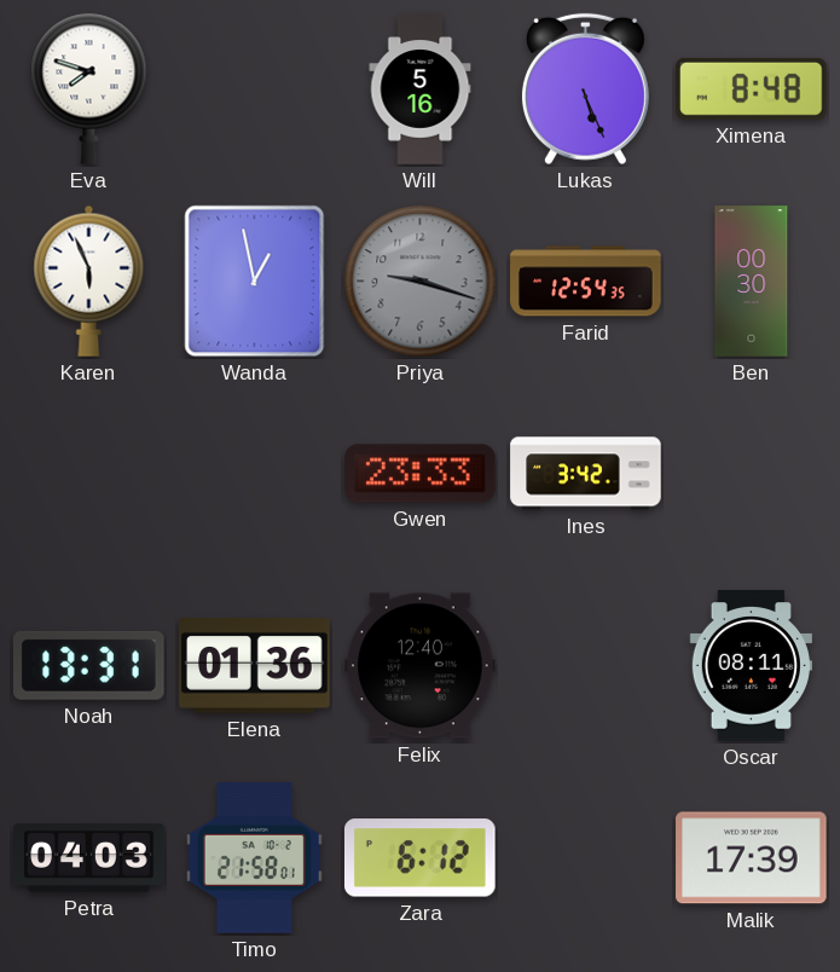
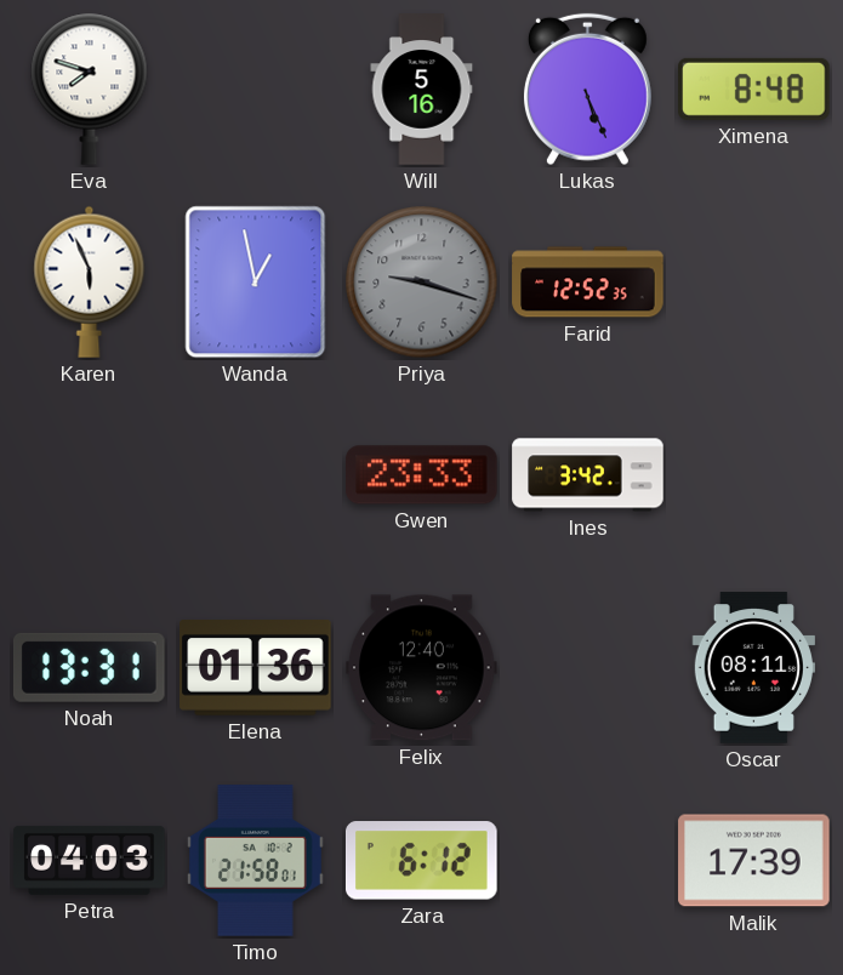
Farid: 12:54 -> 12:52
Ben: 00:30 -> none
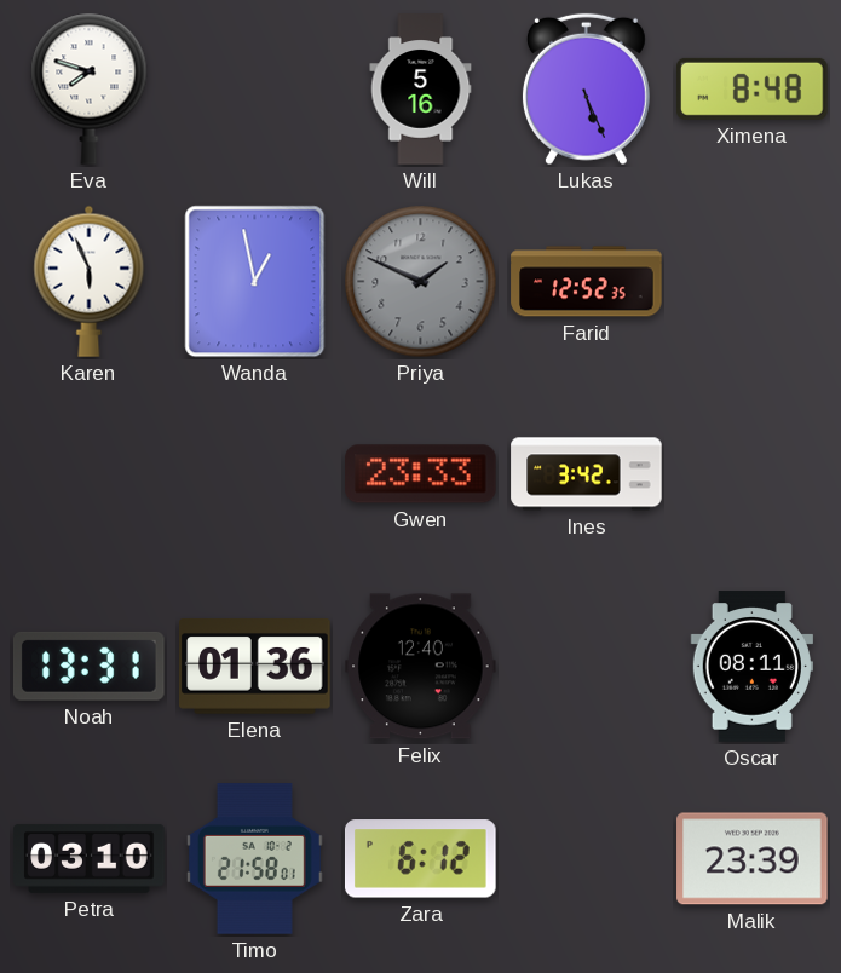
Priya: 9:18 -> 1:49
Petra: 04:03 -> 03:10
Malik: 17:39 -> 23:39
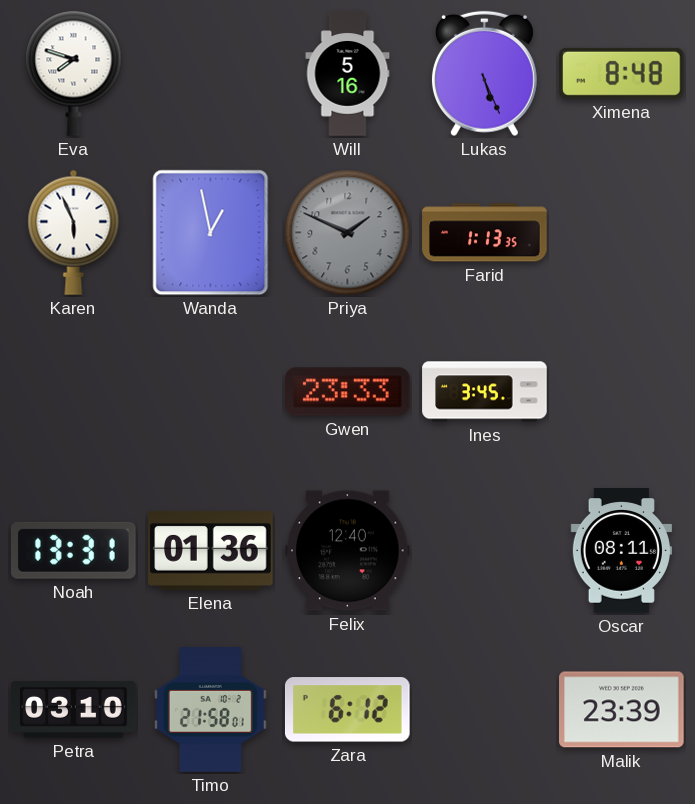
Farid: 12:52 -> 1:13
Ines: 3:42 -> 3:45
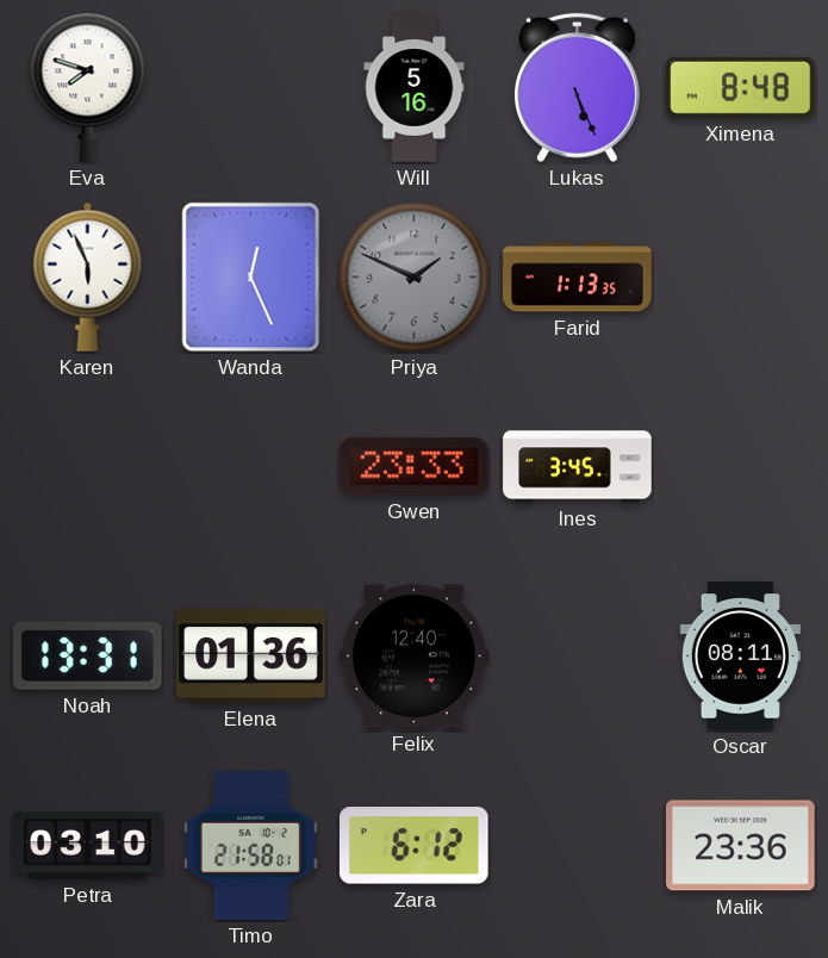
Wanda: 12:58 -> 12:26
Malik: 23:39 -> 23:36
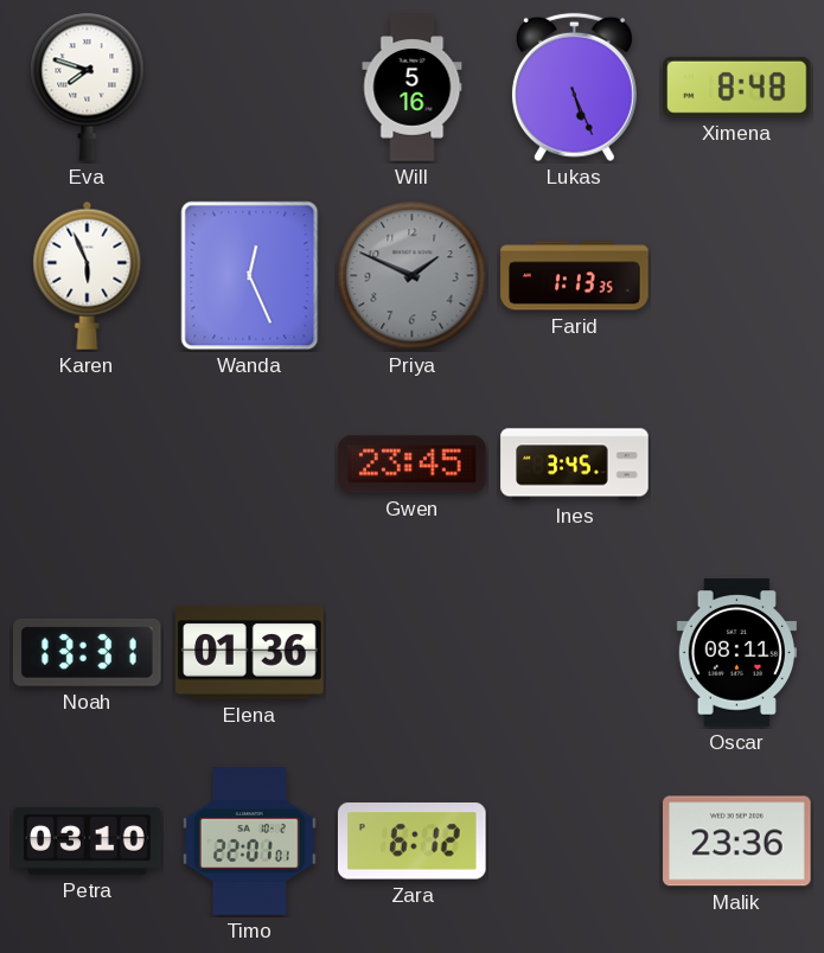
Gwen: 23:33 -> 23:45
Felix: 12:40 -> none
Timo: 21:58 -> 22:01
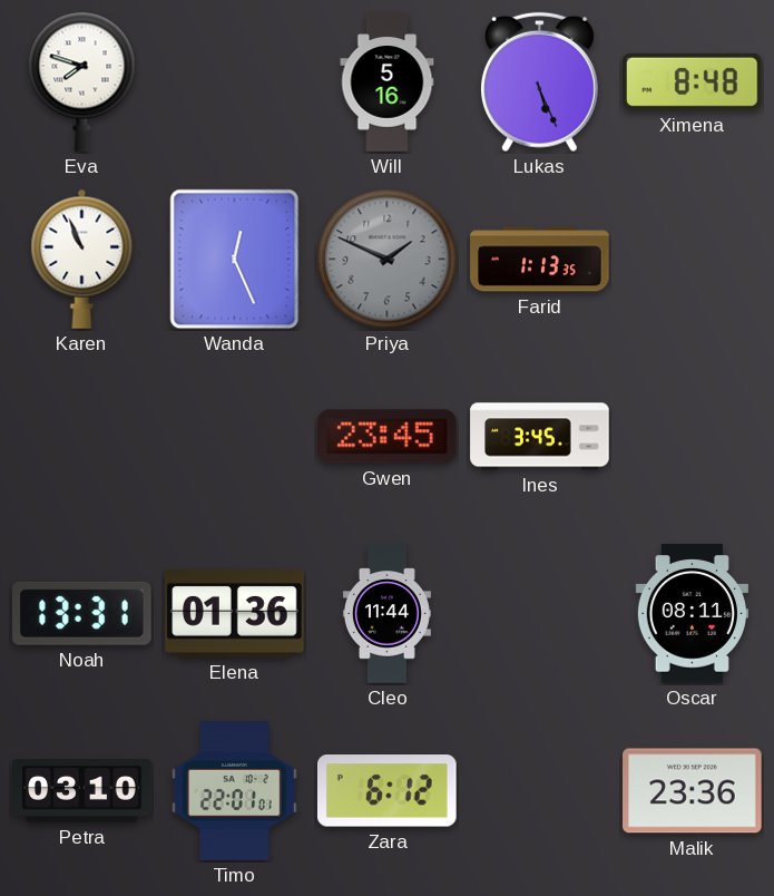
Karen: 5:56 -> 10:56
Cleo: none -> 11:44
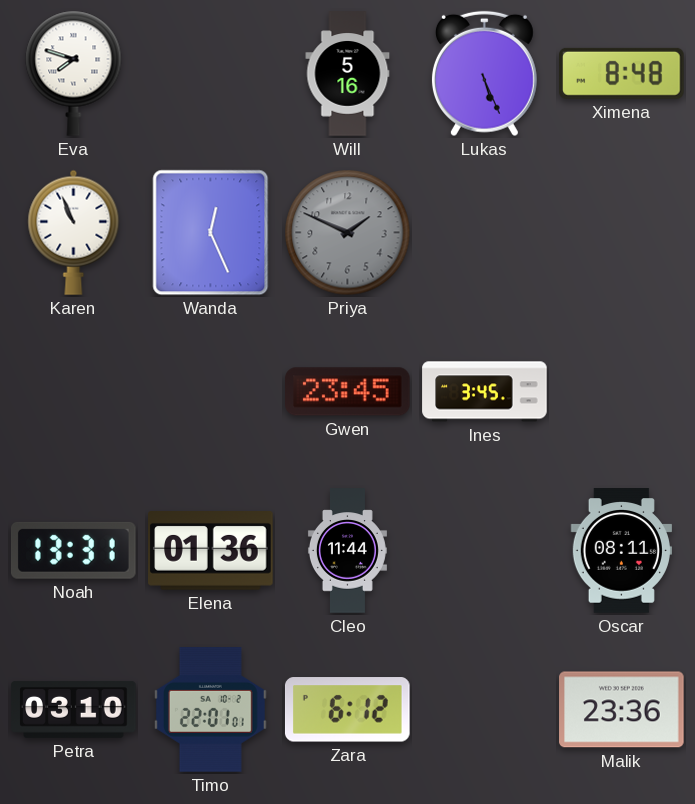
Farid: 1:13 -> none
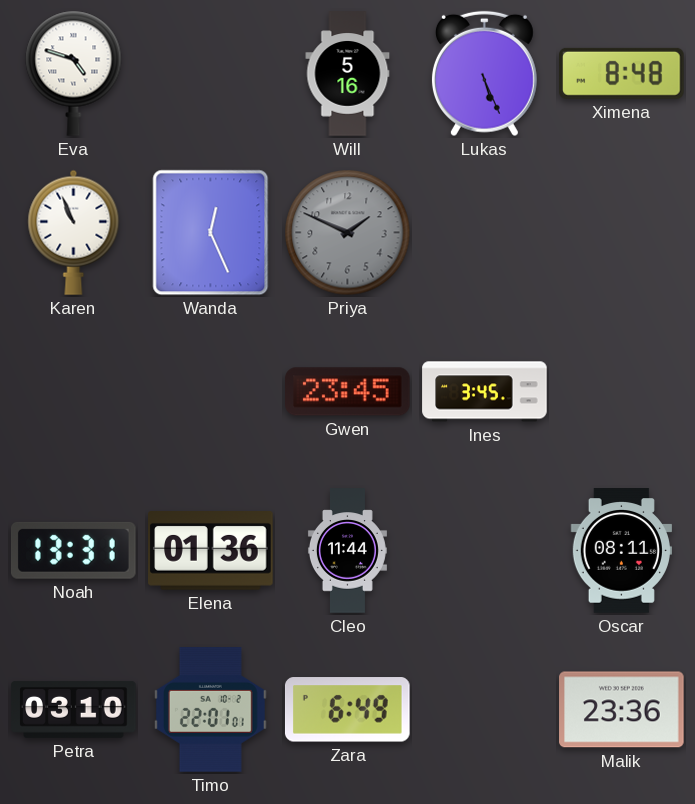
Eva: 7:48 -> 4:48
Zara: 6:12 -> 6:49
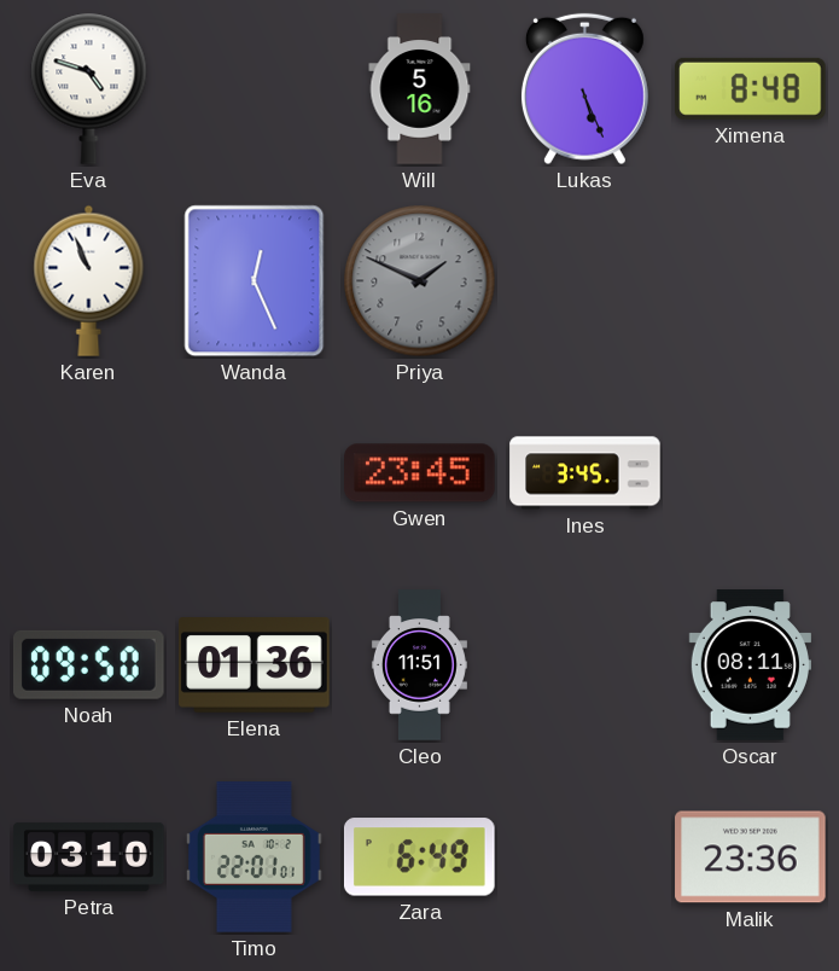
Noah: 13:31 -> 09:50
Cleo: 11:44 -> 11:51
